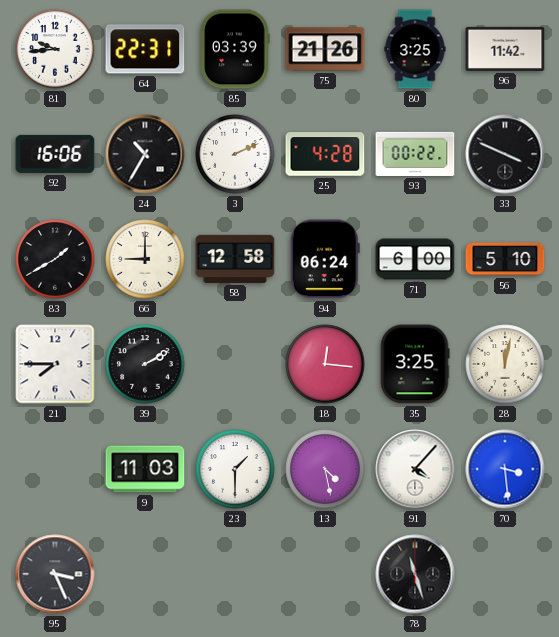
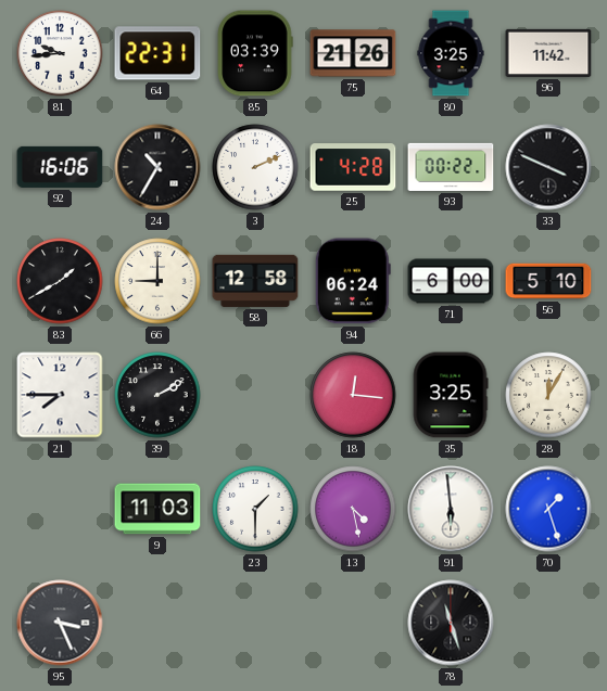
28: 12:02 -> 12:05
91: 4:07 -> 5:59
70: 3:29 -> 1:27
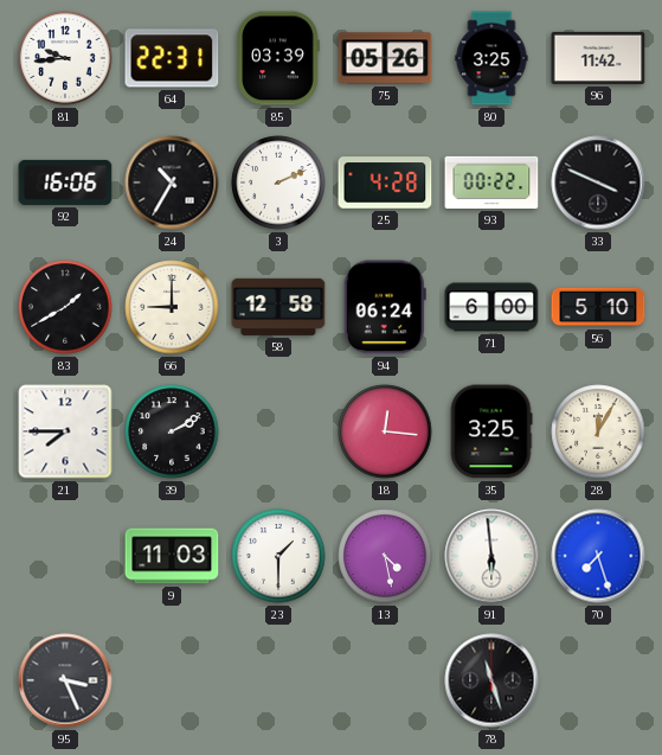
75: 21:26 -> 05:26
70: 1:27 -> 7:27
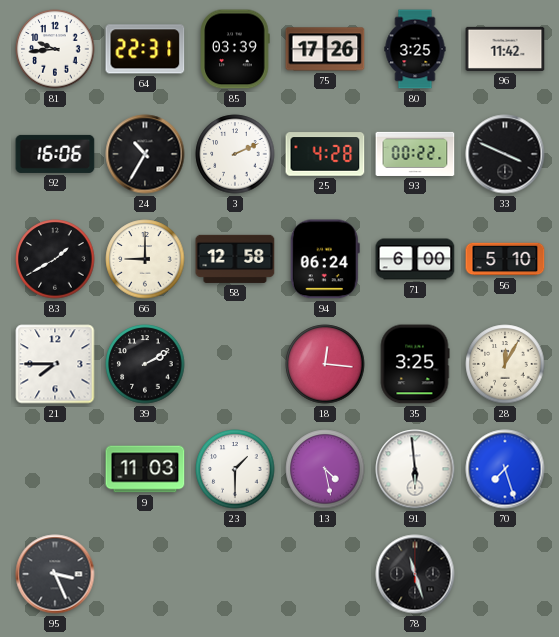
75: 05:26 -> 17:26
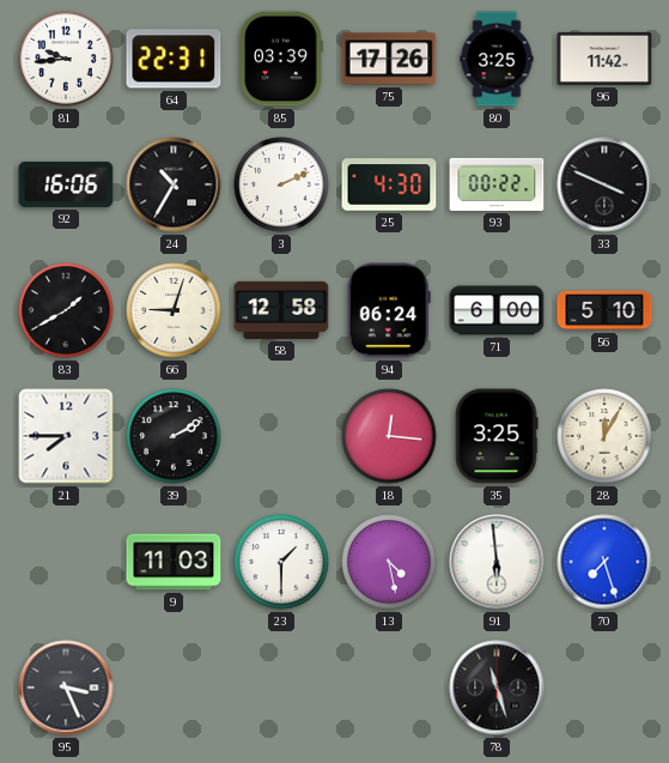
25: 4:28 -> 4:30
66: 9:00 -> 9:03
